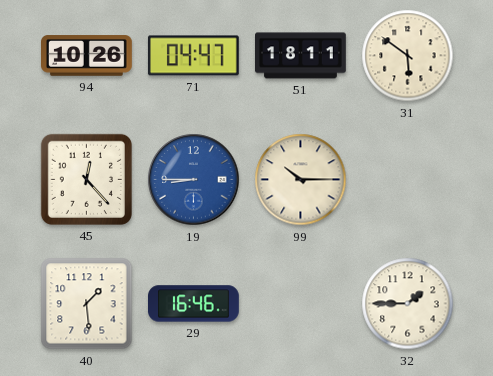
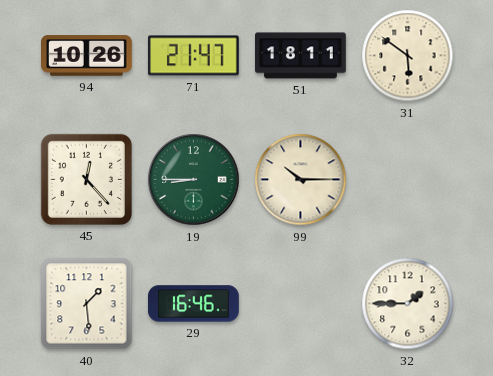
71: 04:47 -> 21:47
19 dial: blue -> green
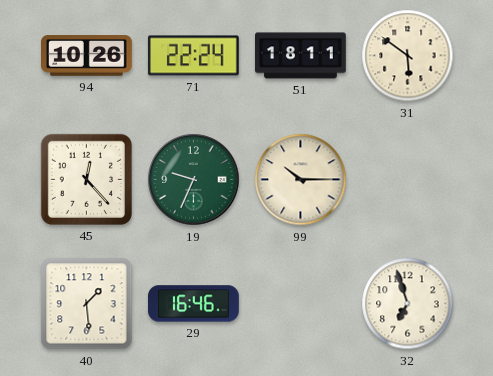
71: 21:47 -> 22:24
19: 8:45 -> 9:34
32: 1:45 -> 6:57
